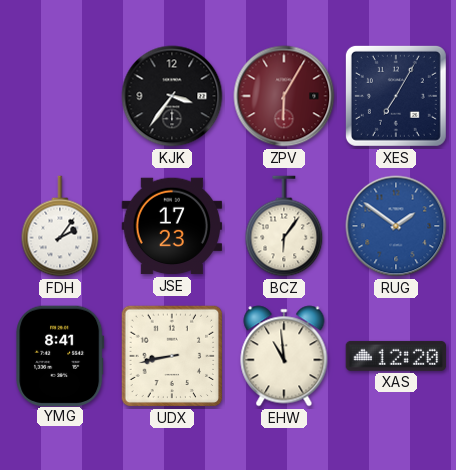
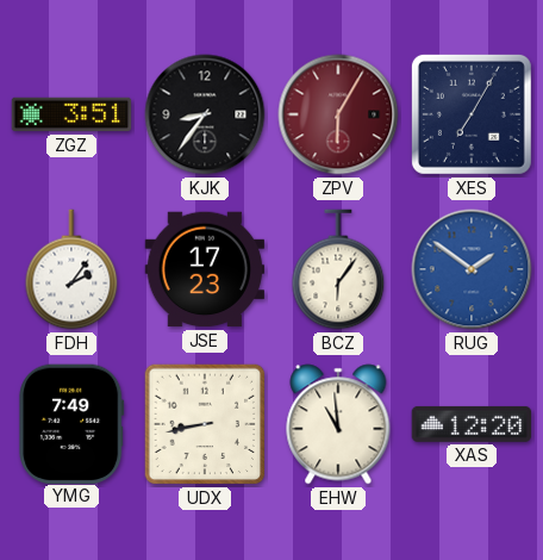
ZGZ: none -> 3:51
KJK: 3:36 -> 8:36
YMG: 8:41 -> 7:49
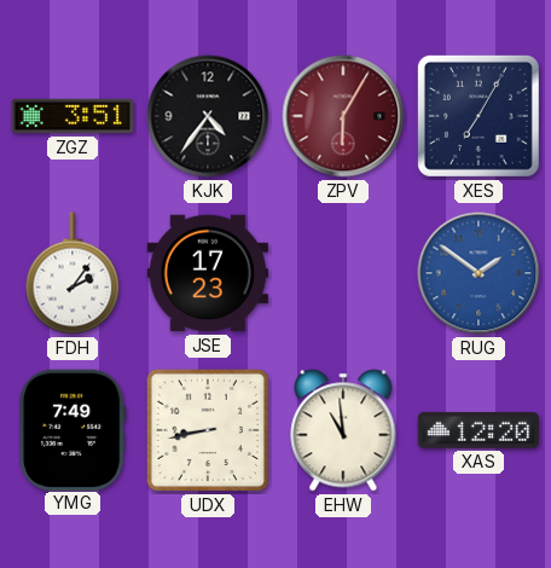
KJK: 8:36 -> 4:36
BCZ: 6:06 -> none
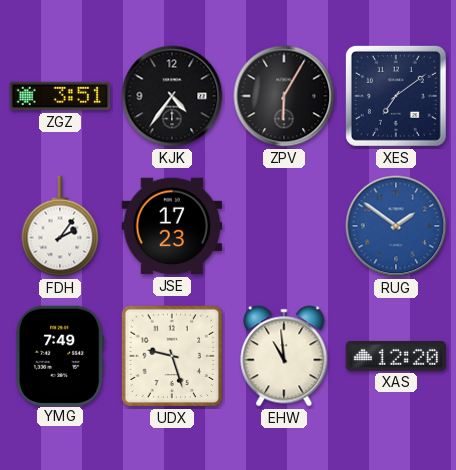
ZPV dial: burgundy -> black
XES: 7:05 -> 7:09
UDX: 8:43 -> 9:27
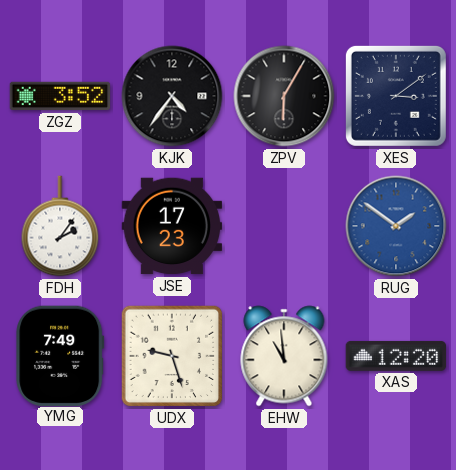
ZGZ: 3:51 -> 3:52
XES: 7:09 -> 3:09
